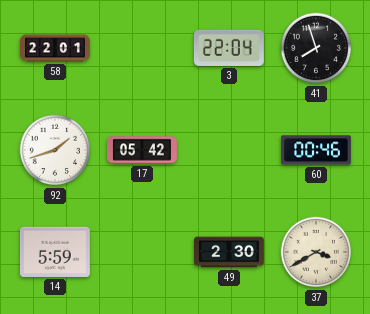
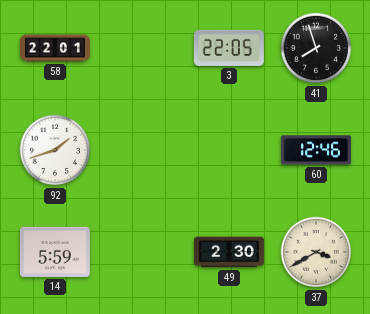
3: 22:04 -> 22:05
17: 05:42 -> none
60: 00:46 -> 12:46
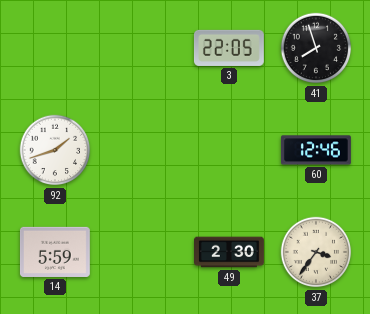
58: 22:01 -> none
37: 3:40 -> 3:36
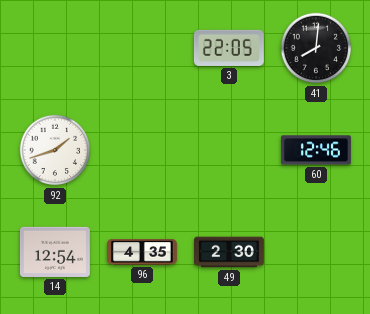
41: 7:57 -> 8:01
14: 5:59 -> 12:54
96: none -> 4:35
37: 3:36 -> none
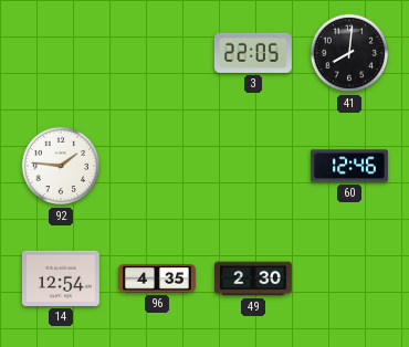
92: 1:42 -> 1:46
